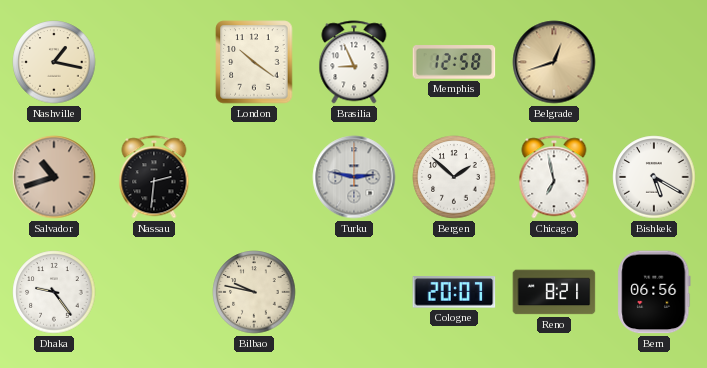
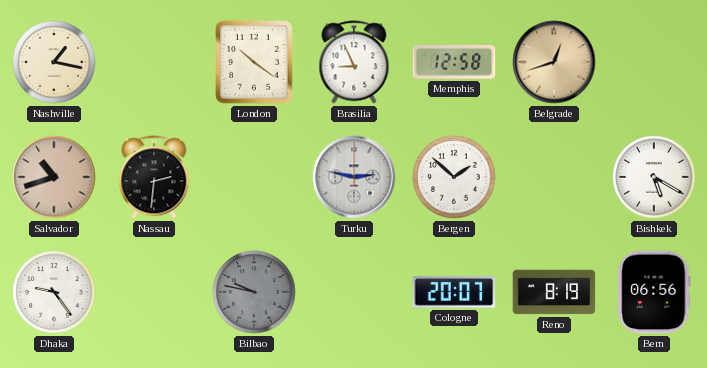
Chicago: 6:58 -> none
Bilbao dial: cream -> grey
Reno: 8:21 -> 8:19
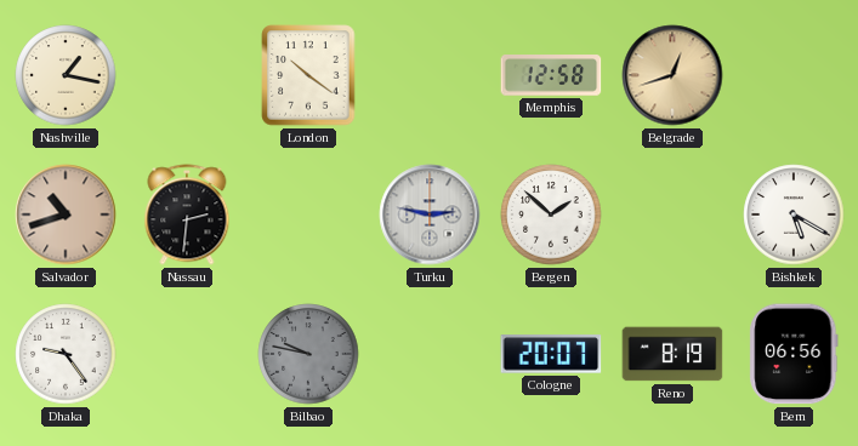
Brasilia: 8:56 -> none
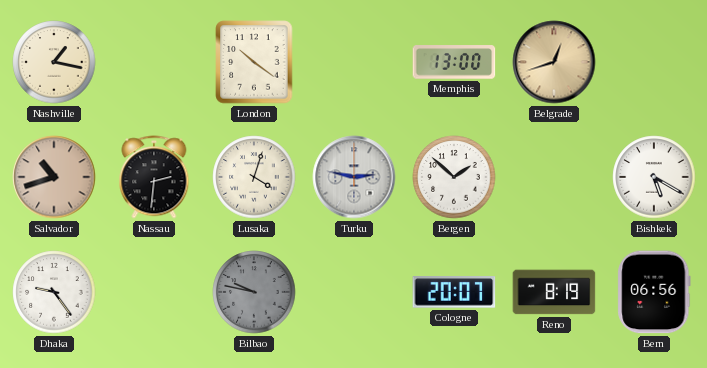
Memphis: 12:58 -> 13:00
Lusaka: none -> 4:03
